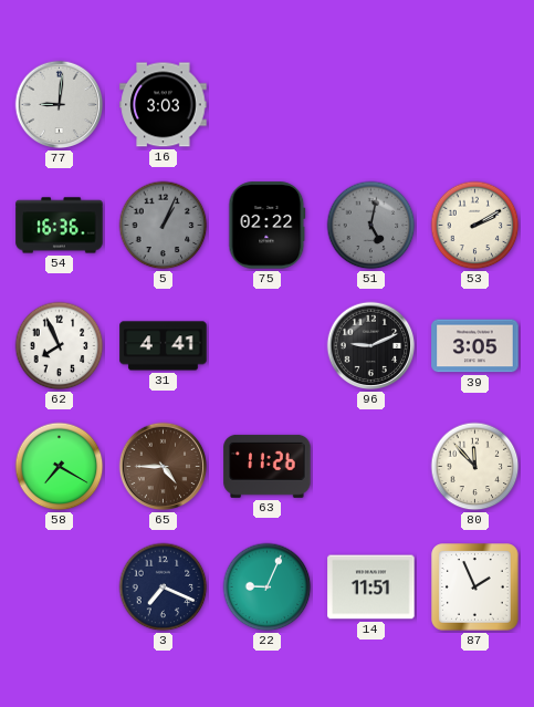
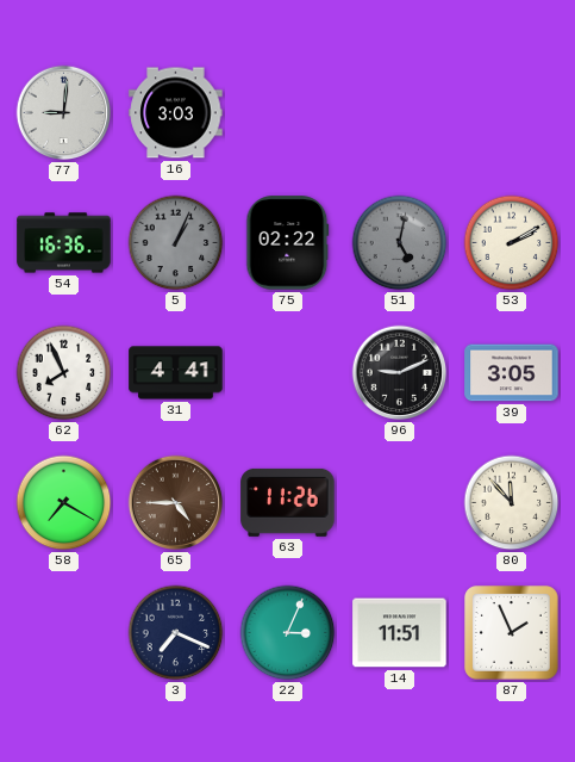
22: 9:04 -> 3:04
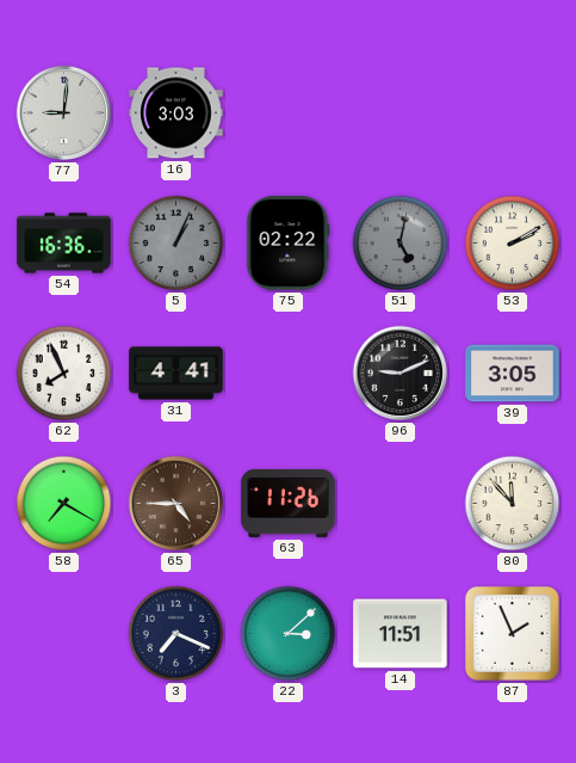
22: 3:04 -> 3:08
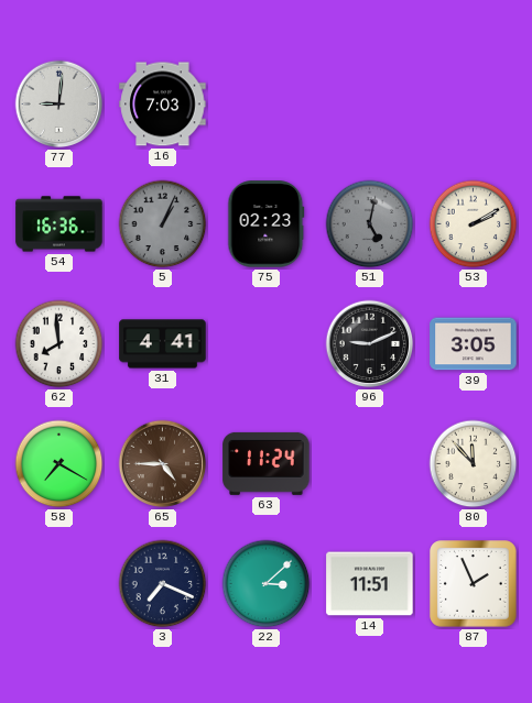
16: 3:03 -> 7:03
75: 02:22 -> 02:23
62: 7:56 -> 7:59
63: 11:26 -> 11:24
